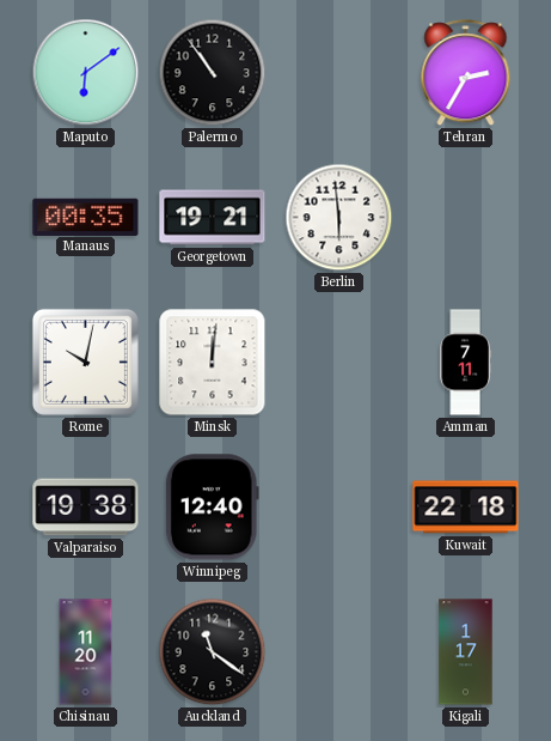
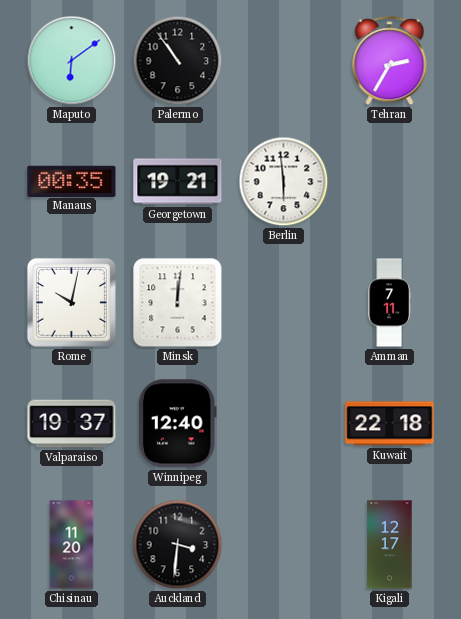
Valparaiso: 19:38 -> 19:37
Auckland: 11:21 -> 3:31
Kigali: 1:17 -> 12:17
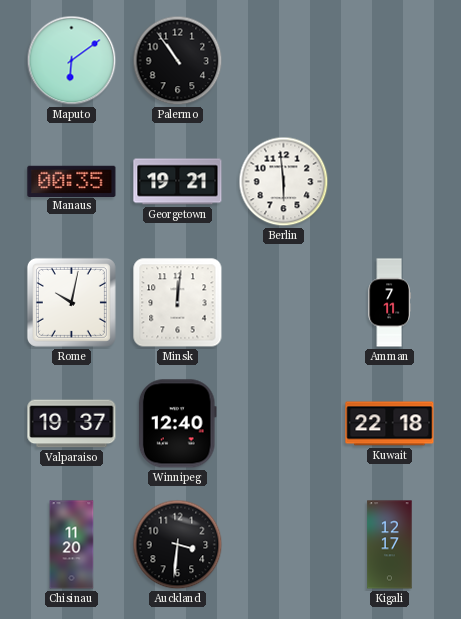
Tehran: 2:35 -> none
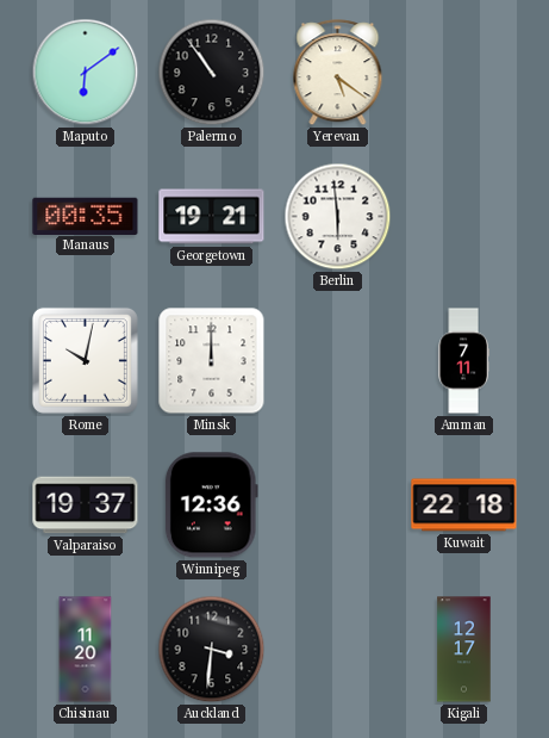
Yerevan: none -> 5:21
Minsk: 12:01 -> 12:00
Winnipeg: 12:40 -> 12:36
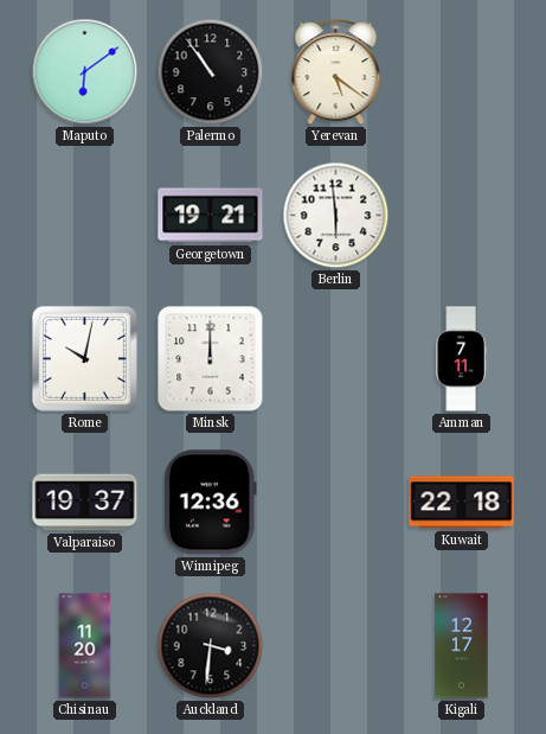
Manaus: 00:35 -> none
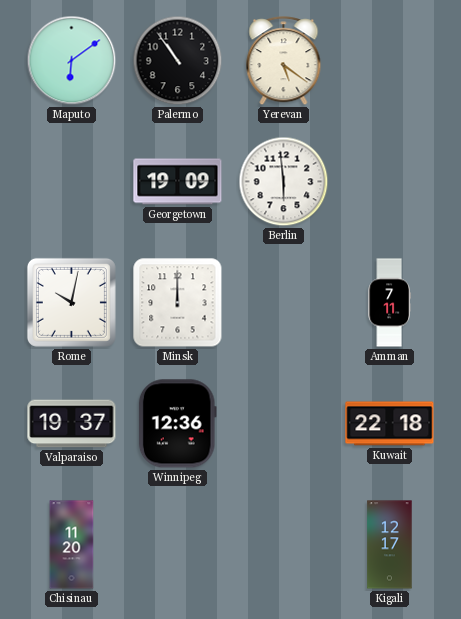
Georgetown: 19:21 -> 19:09
Auckland: 3:31 -> none
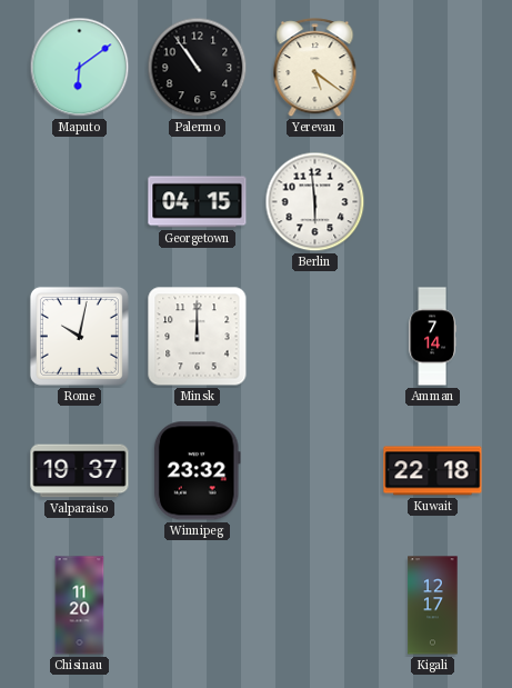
Georgetown: 19:09 -> 04:15
Amman: 7:11 -> 7:14
Winnipeg: 12:36 -> 23:32
